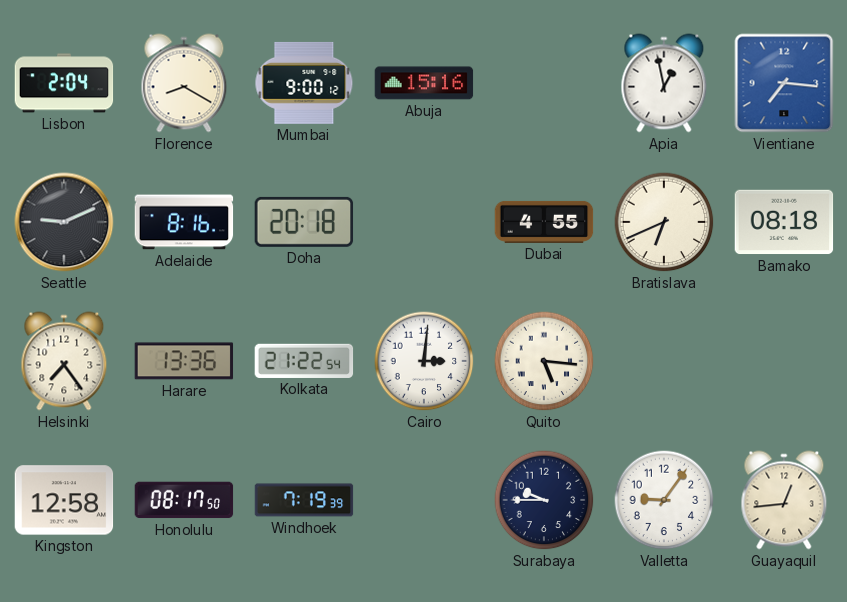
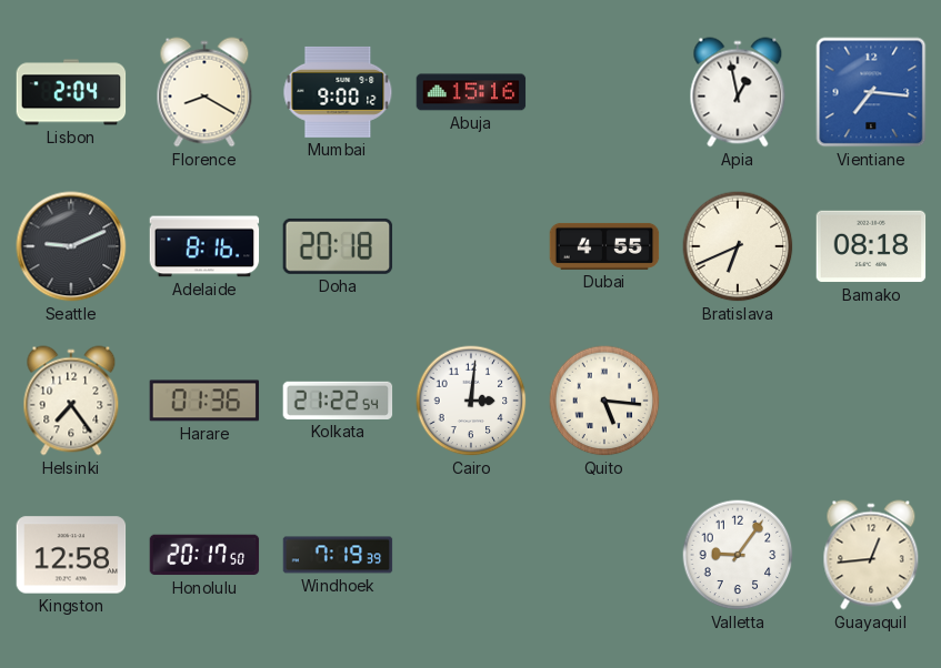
Harare: 13:36 -> 01:36
Honolulu: 08:17 -> 20:17
Surabaya: 9:45 -> none
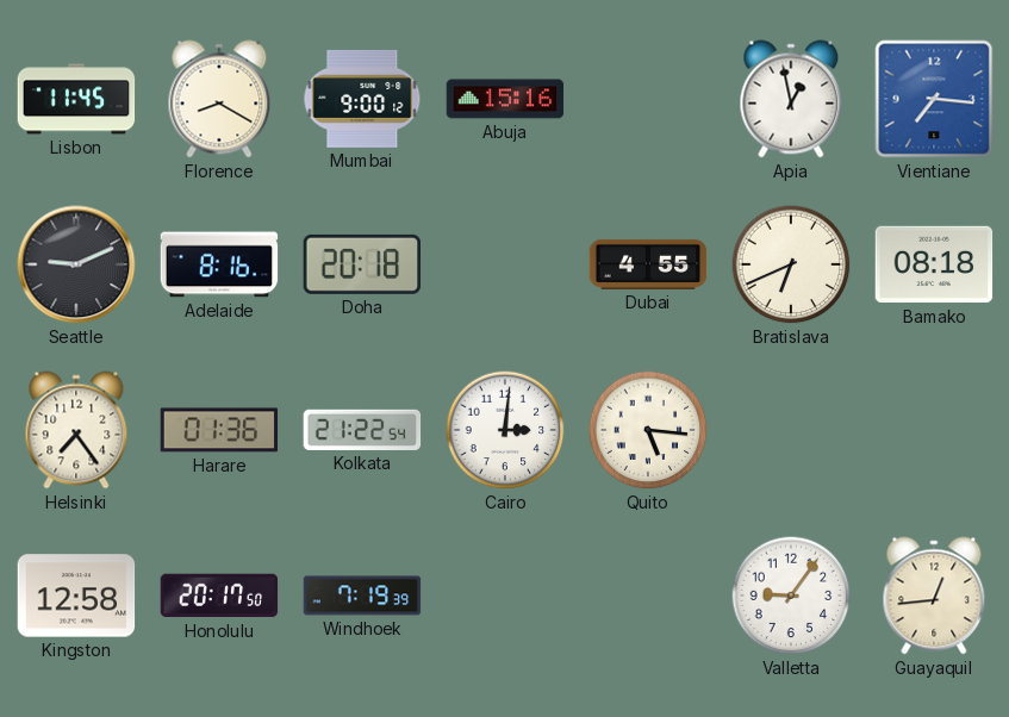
Lisbon: 2:04 -> 11:45
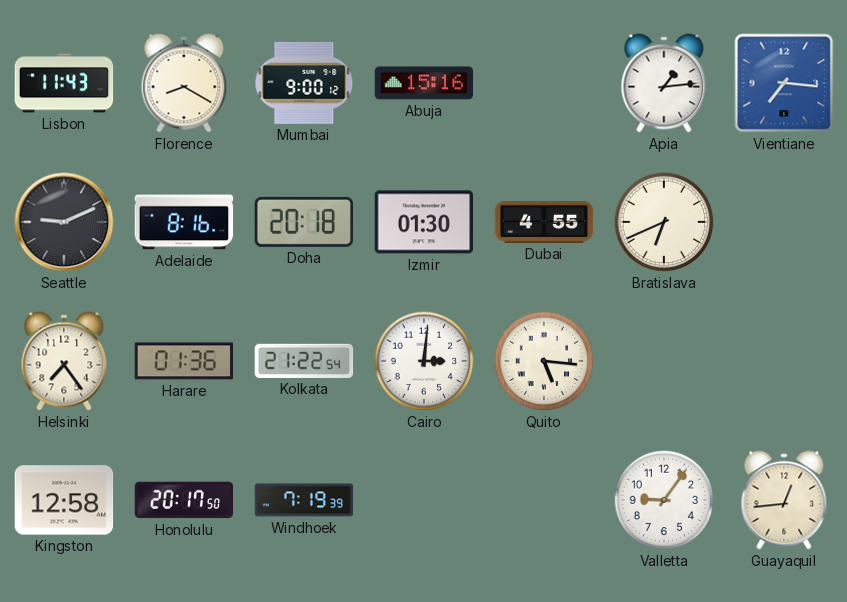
Lisbon: 11:45 -> 11:43
Apia: 12:58 -> 1:14
Izmir: none -> 01:30
Bamako: 08:18 -> none
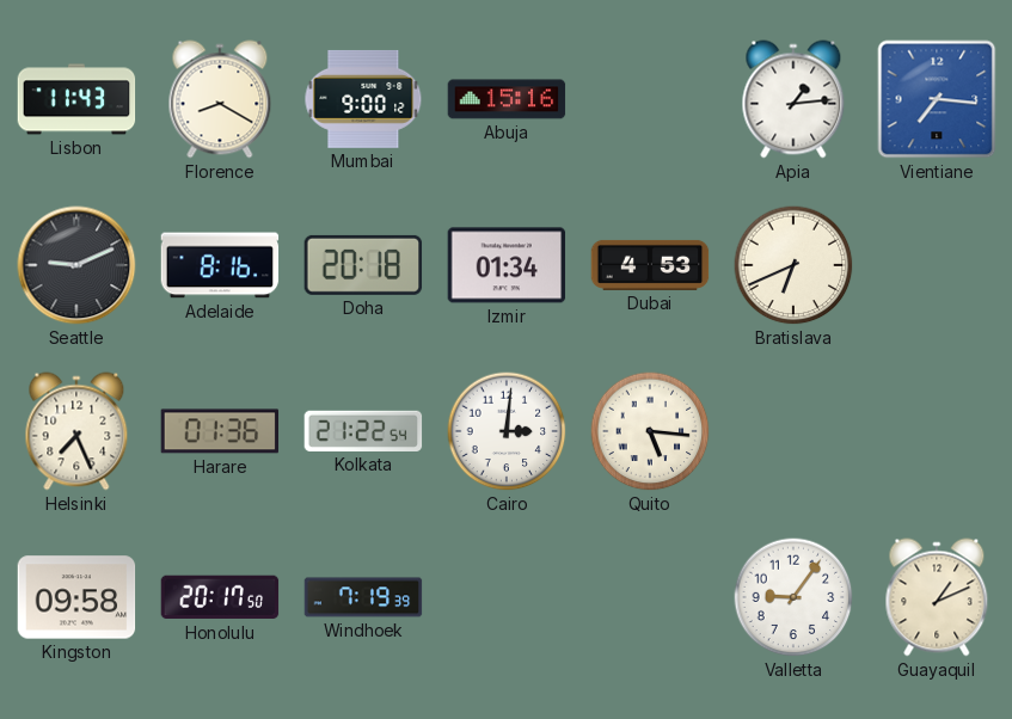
Izmir: 01:30 -> 01:34
Dubai: 4:55 -> 4:53
Helsinki: 7:24 -> 7:26
Kingston: 12:58 -> 09:58
Guayaquil: 12:44 -> 1:11
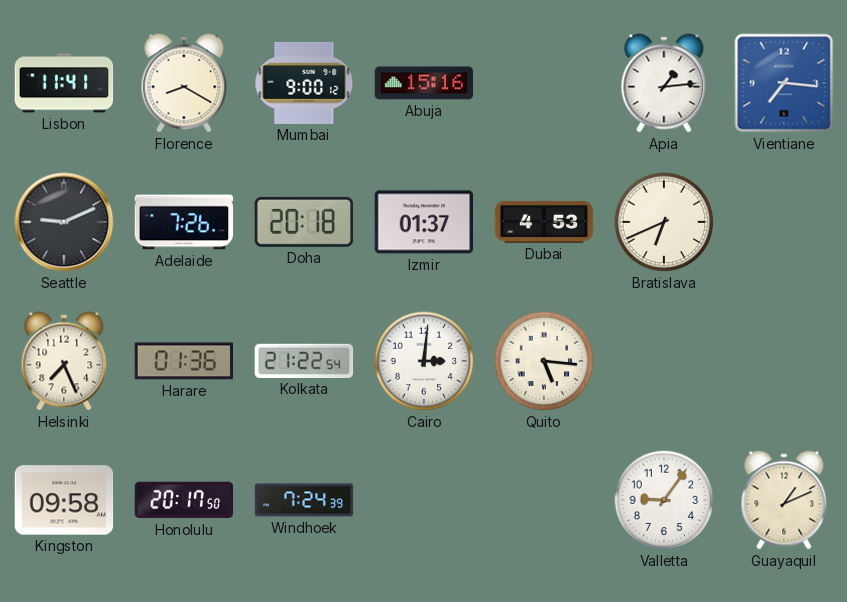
Lisbon: 11:43 -> 11:41
Adelaide: 8:16 -> 7:26
Izmir: 01:34 -> 01:37
Windhoek: 7:19 -> 7:24
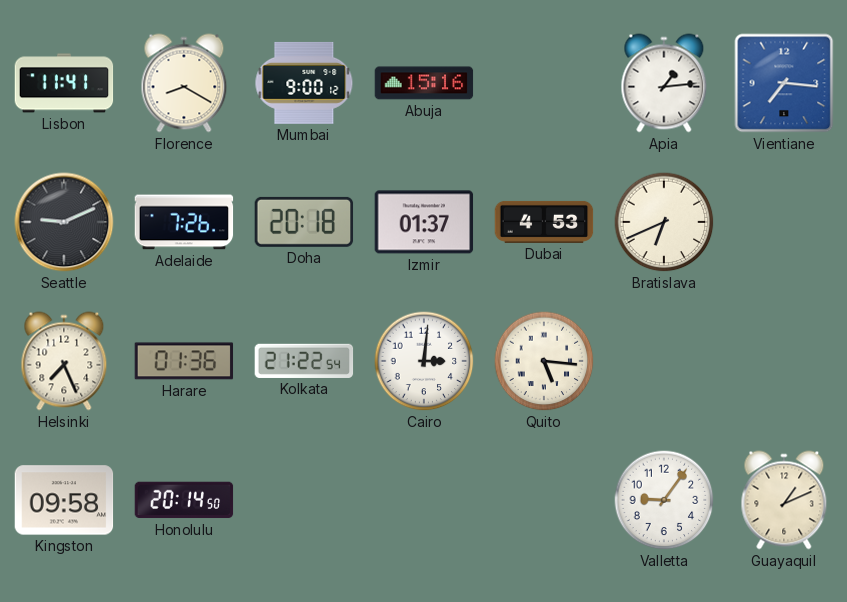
Honolulu: 20:17 -> 20:14
Windhoek: 7:24 -> none
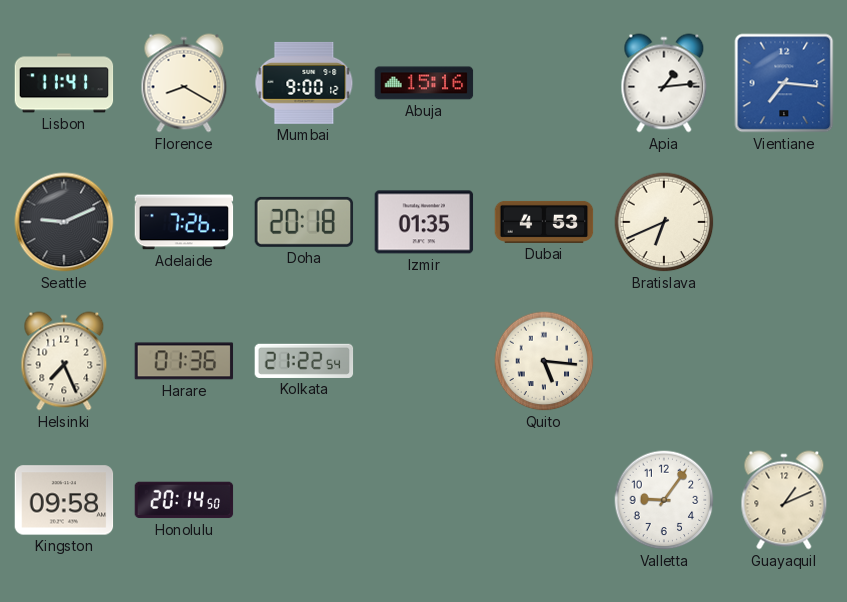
Izmir: 01:37 -> 01:35
Cairo: 3:01 -> none
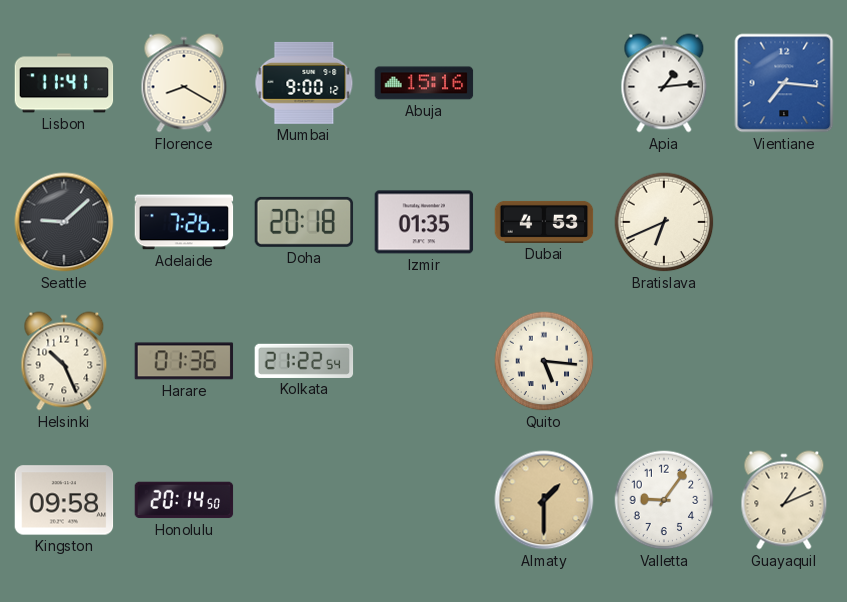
Seattle: 9:11 -> 9:08
Helsinki: 7:26 -> 10:26
Almaty: none -> 1:30
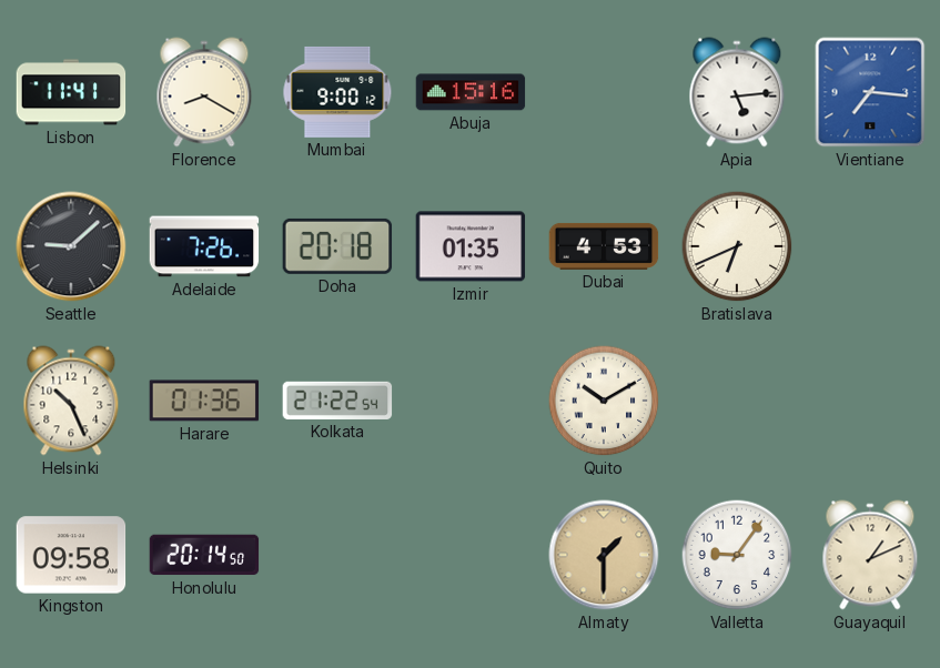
Apia: 1:14 -> 5:14
Quito: 5:16 -> 10:10
